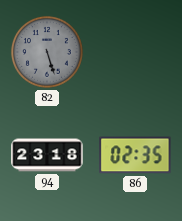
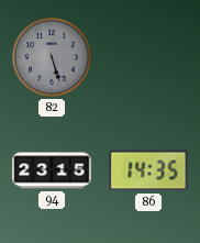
94: 23:18 -> 23:15
86: 02:35 -> 14:35
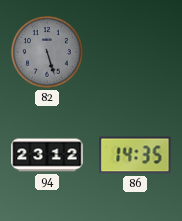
94: 23:15 -> 23:12
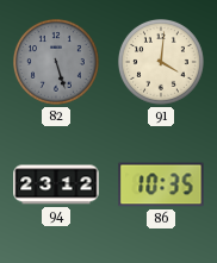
91: none -> 4:01
86: 14:35 -> 10:35
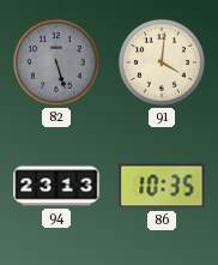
94: 23:12 -> 23:13
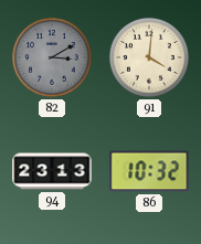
82: 5:27 -> 3:10
86: 10:35 -> 10:32
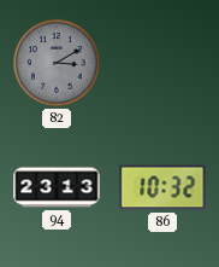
91: 4:01 -> none
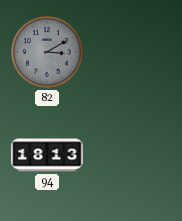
94: 23:13 -> 18:13
86: 10:32 -> none
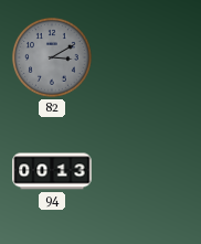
94: 18:13 -> 00:13
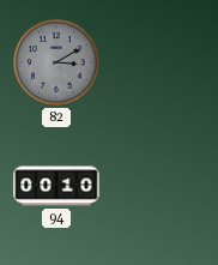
94: 00:13 -> 00:10
